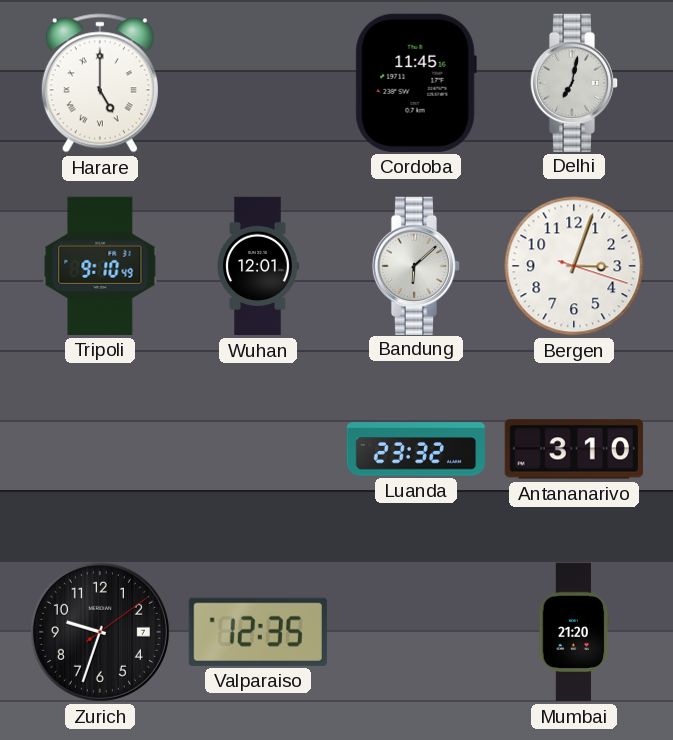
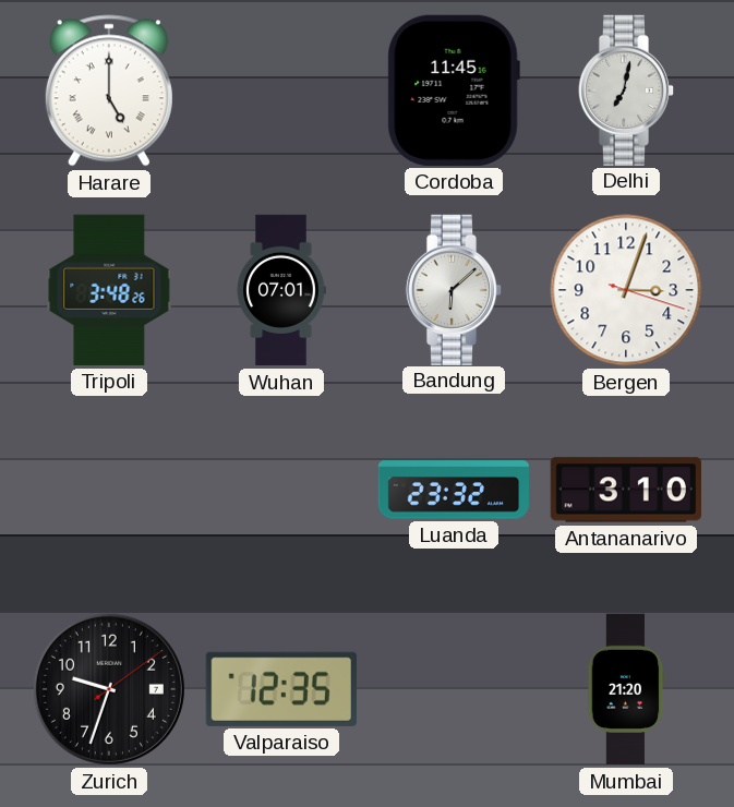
Tripoli: 9:10 -> 3:48
Wuhan: 12:01 -> 07:01
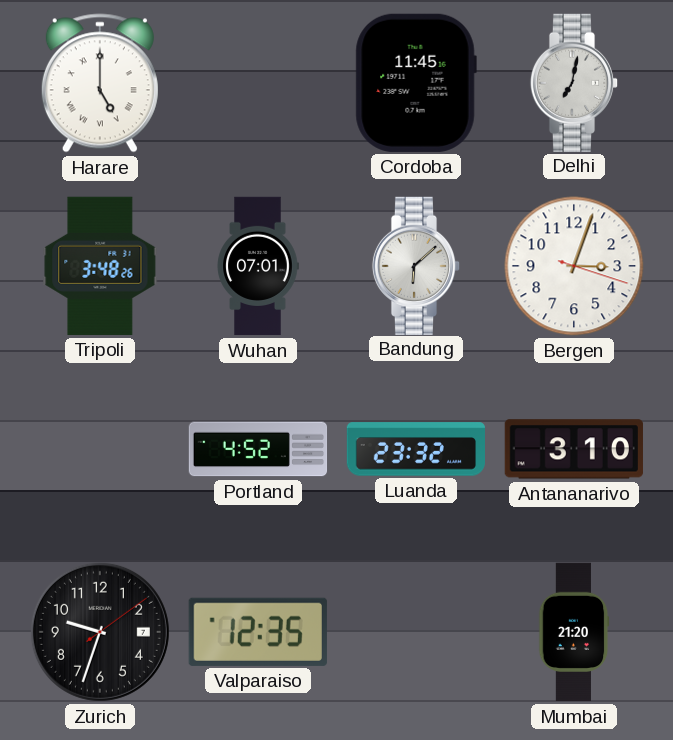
Portland: none -> 4:52
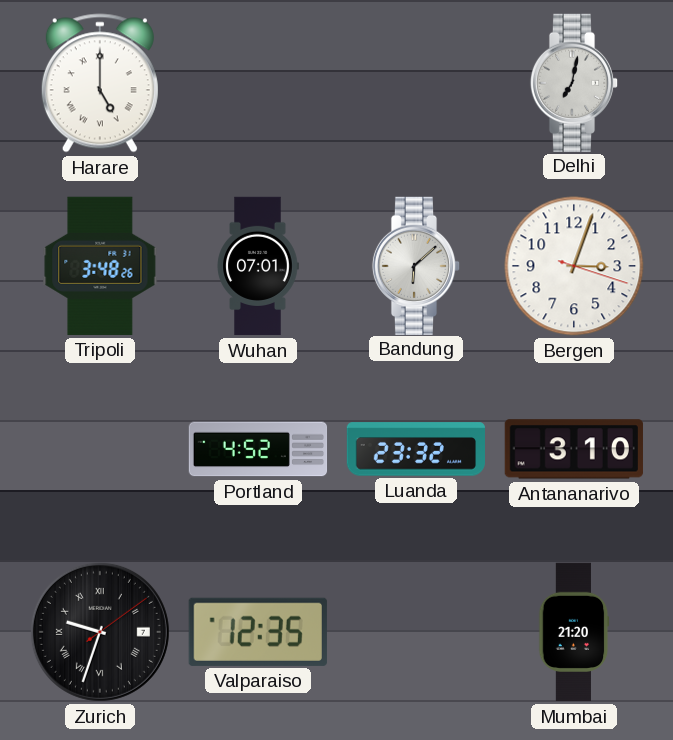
Cordoba: 11:45 -> none
Zurich numerals: Arabic -> Roman
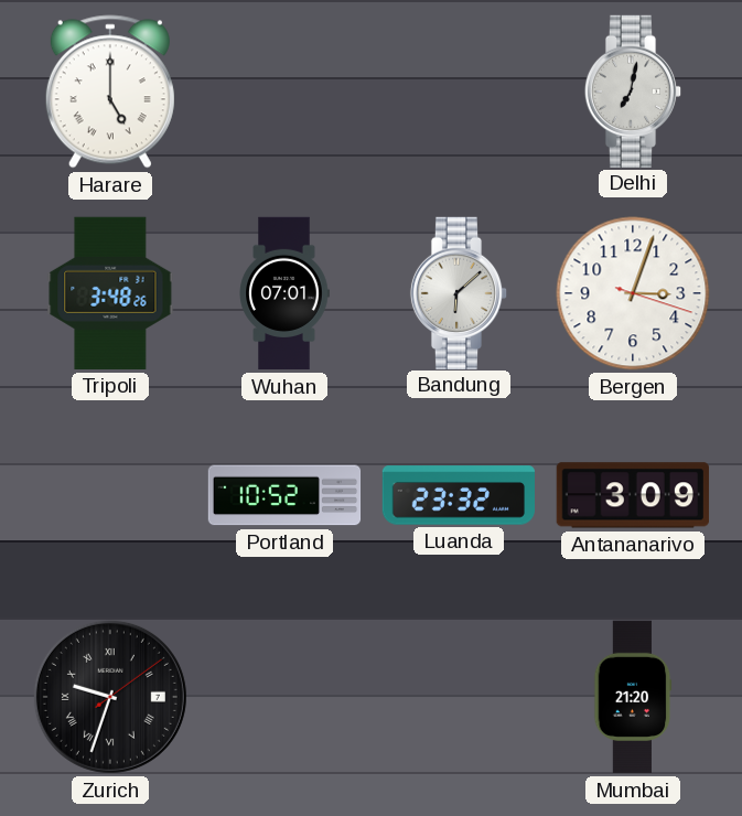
Portland: 4:52 -> 10:52
Antananarivo: 3:10 -> 3:09
Valparaiso: 12:35 -> none
